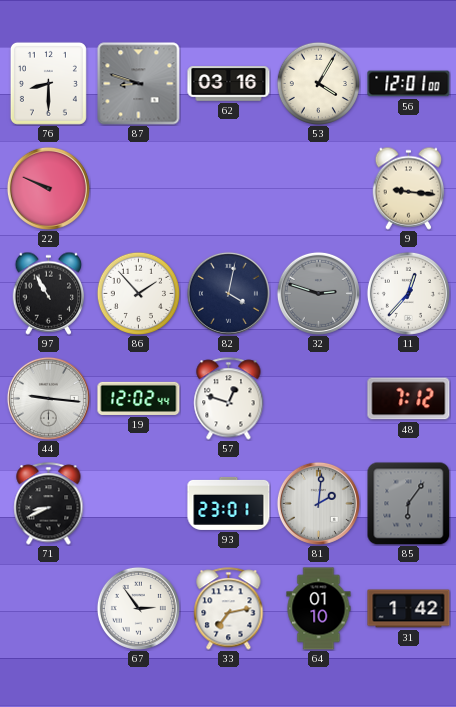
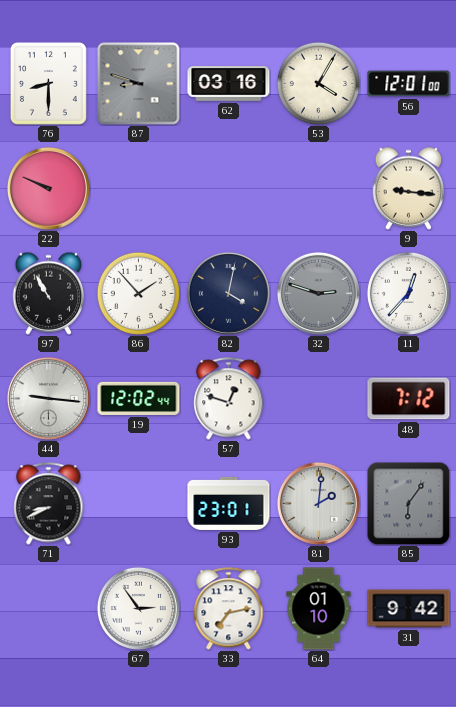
31: 1:42 -> 9:42
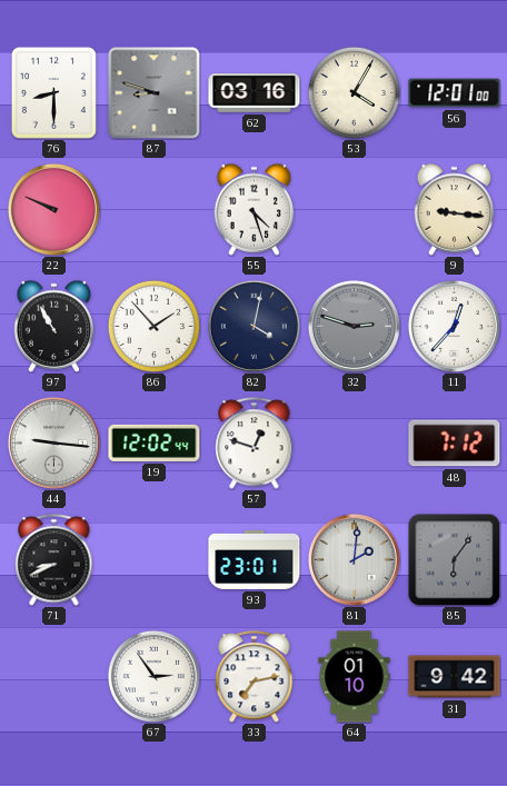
55: none -> 4:27
